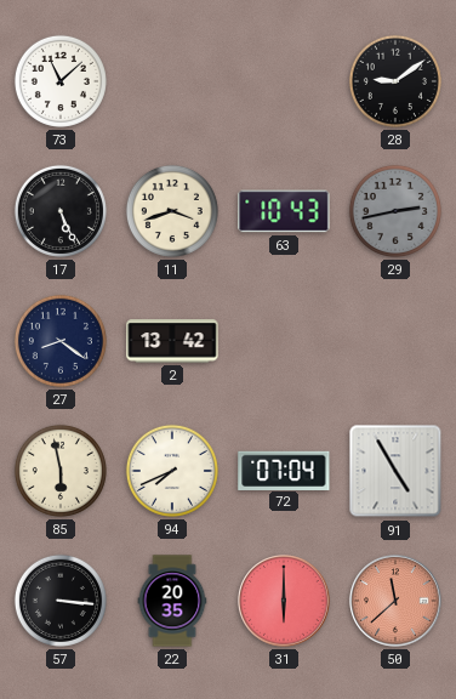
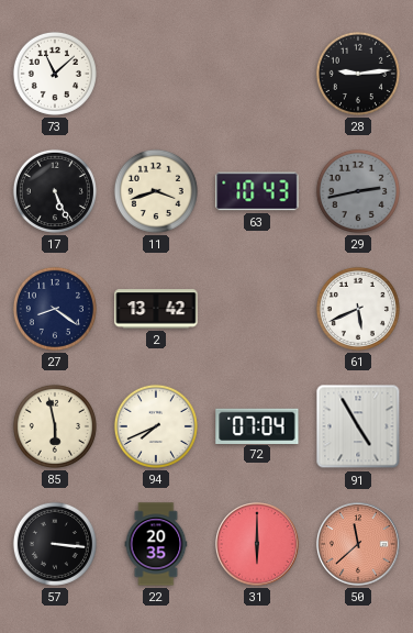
28: 9:09 -> 9:14
61: none -> 5:41
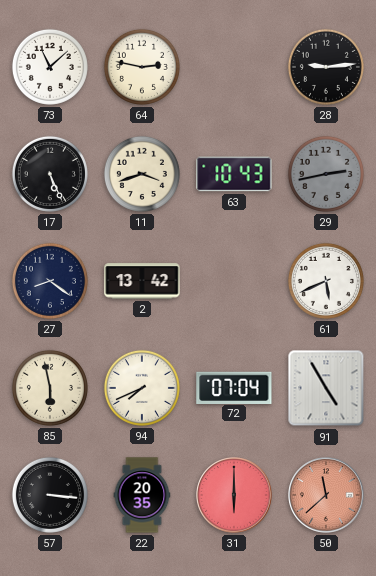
64: none -> 2:47
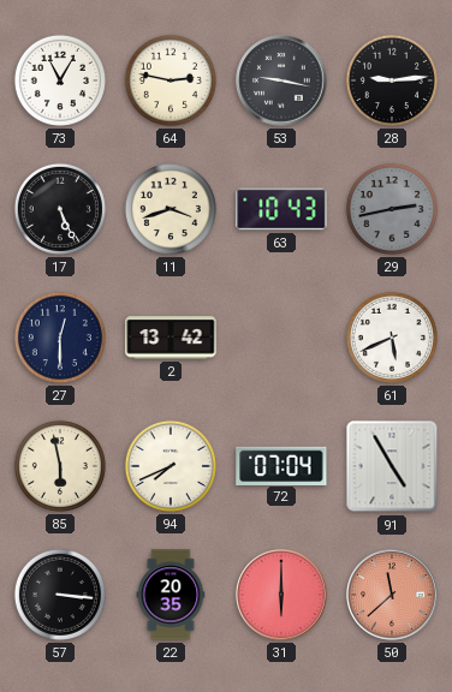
73: 11:08 -> 11:05
53: none -> 9:17
27: 8:21 -> 12:30
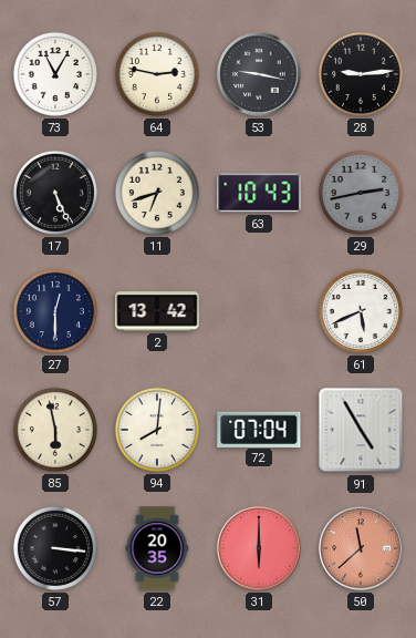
11: 3:42 -> 6:42
94: 7:41 -> 8:01
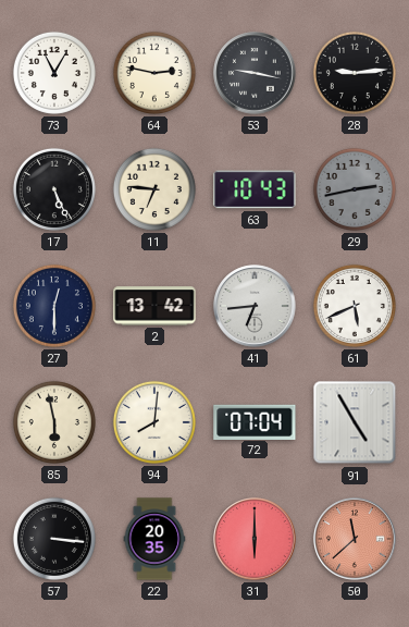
11: 6:42 -> 6:46
41: none -> 6:44
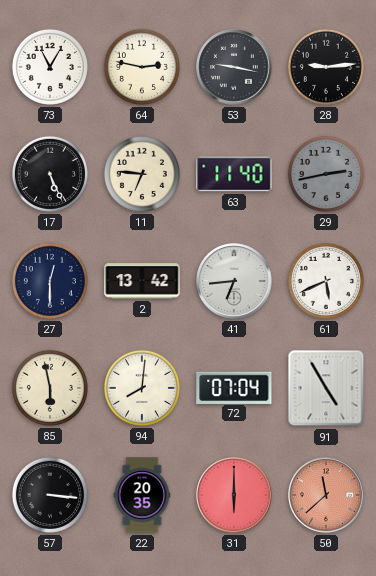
63: 10:43 -> 11:40
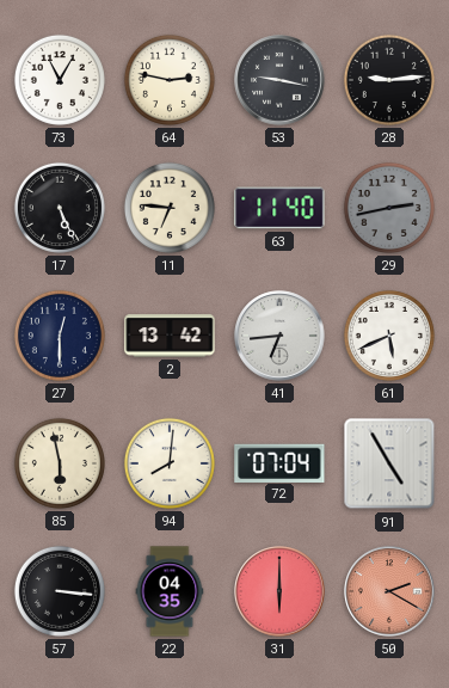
22: 20:35 -> 04:35
50: 11:38 -> 2:20
